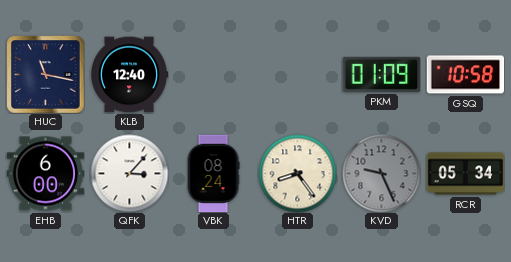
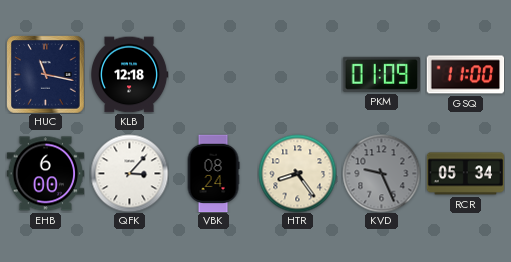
KLB: 12:40 -> 12:18
GSQ: 10:58 -> 11:00
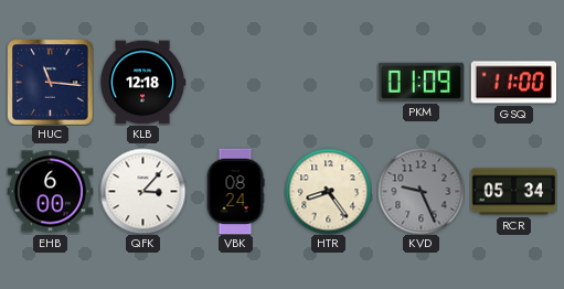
HUC: 11:17 -> 11:16
